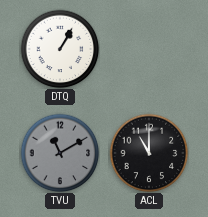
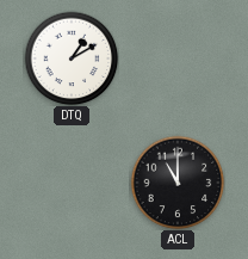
DTQ: 1:05 -> 1:10
TVU: 11:10 -> none
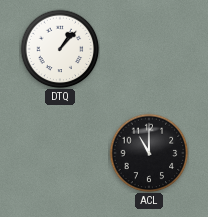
DTQ: 1:10 -> 1:07
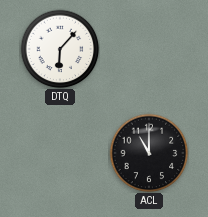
DTQ: 1:07 -> 6:07
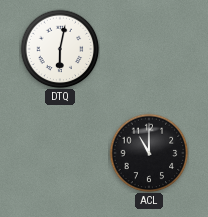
DTQ: 6:07 -> 6:02
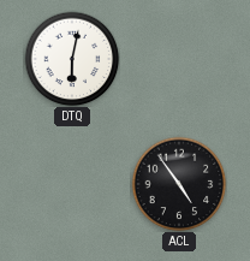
ACL: 11:00 -> 4:54
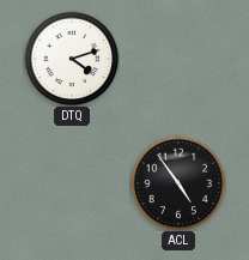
DTQ: 6:02 -> 4:12
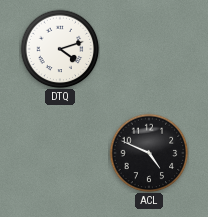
ACL: 4:54 -> 4:49
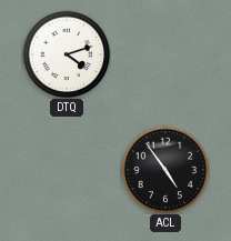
ACL: 4:49 -> 4:54
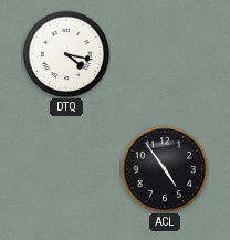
DTQ: 4:12 -> 4:17
